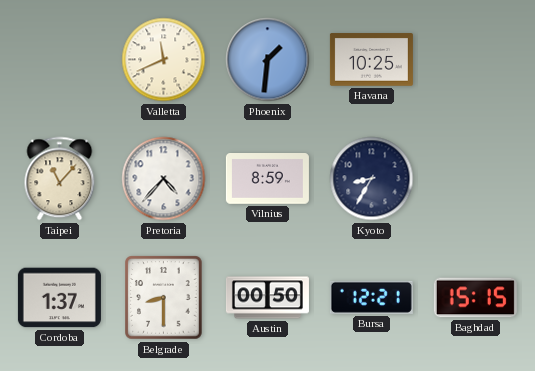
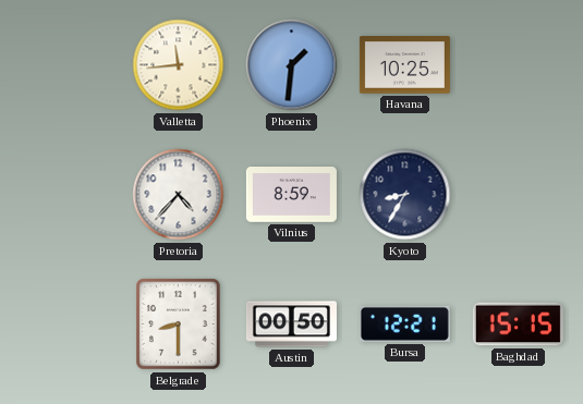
Valletta: 11:41 -> 11:44
Taipei: 11:07 -> none
Cordoba: 1:37 -> none
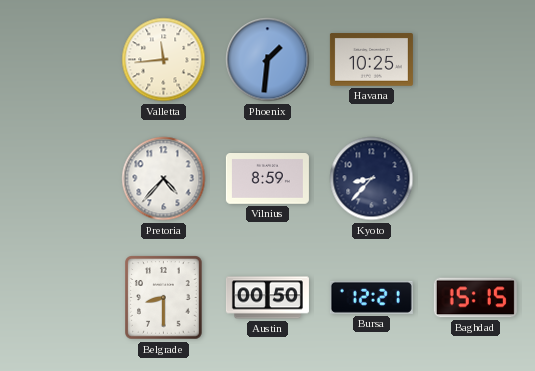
Kyoto: 8:35 -> 8:37
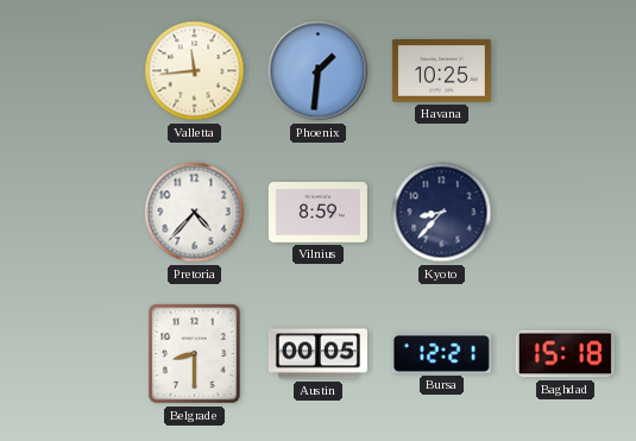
Austin: 00:50 -> 00:05
Baghdad: 15:15 -> 15:18
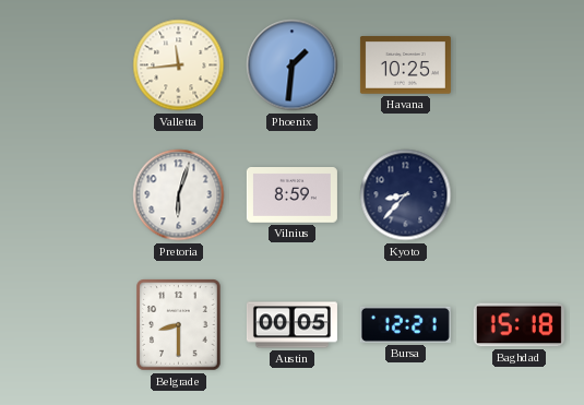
Pretoria: 4:37 -> 6:03
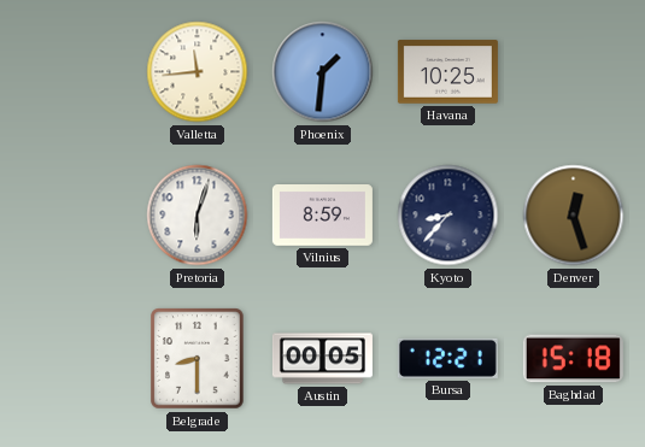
Denver: none -> 12:27
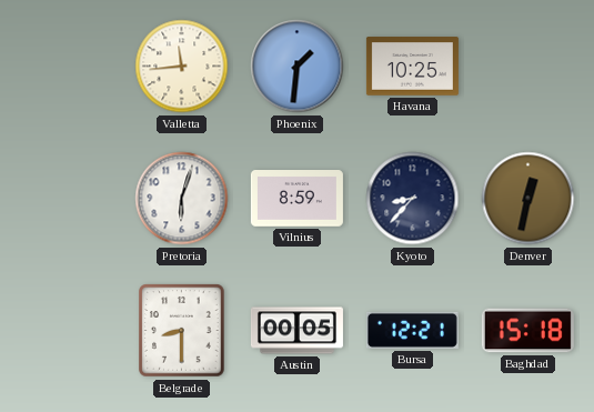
Denver: 12:27 -> 12:32
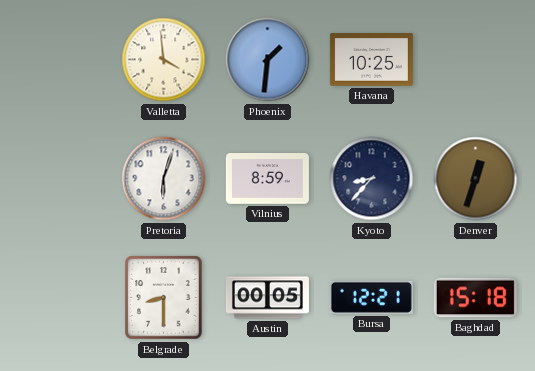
Valletta: 11:44 -> 3:59
Denver: 12:32 -> 12:33
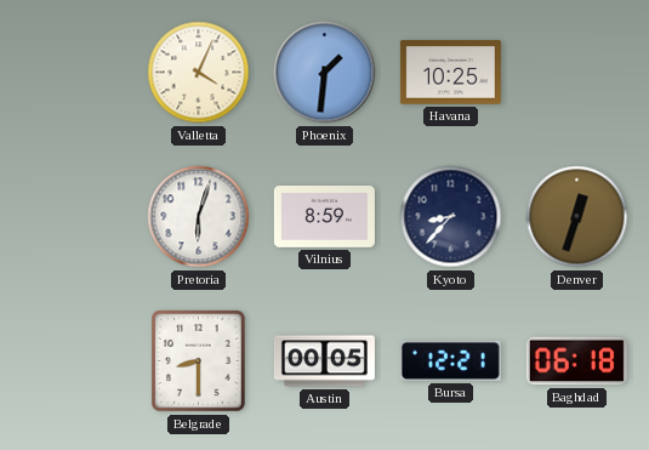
Valletta: 3:59 -> 4:04
Baghdad: 15:18 -> 06:18
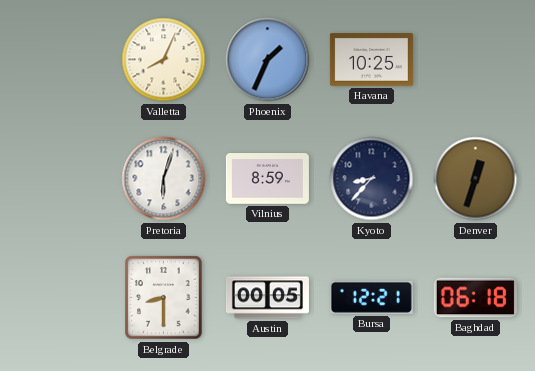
Valletta: 4:04 -> 8:04
Phoenix: 1:31 -> 1:34
